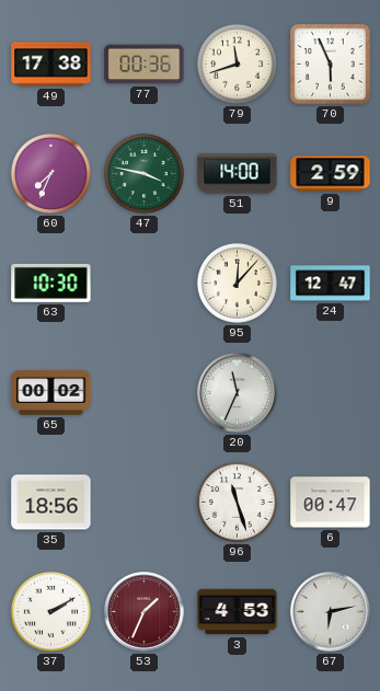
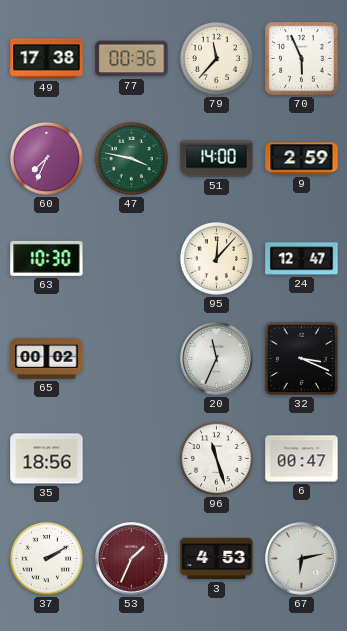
79: 11:42 -> 11:37
32: none -> 3:19
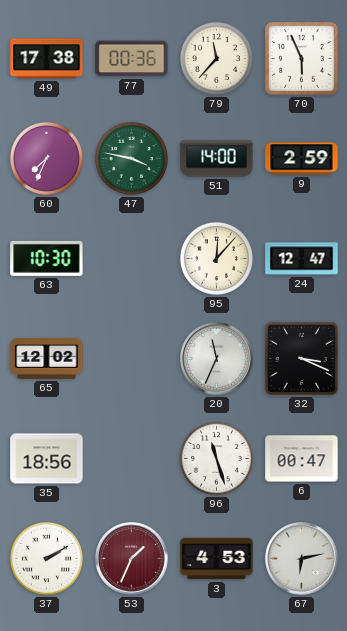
65: 00:02 -> 12:02
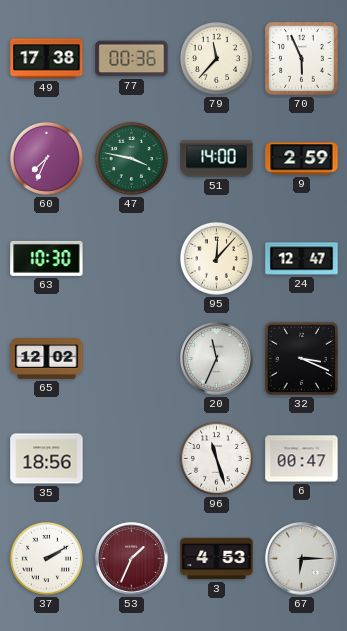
67: 6:13 -> 6:15
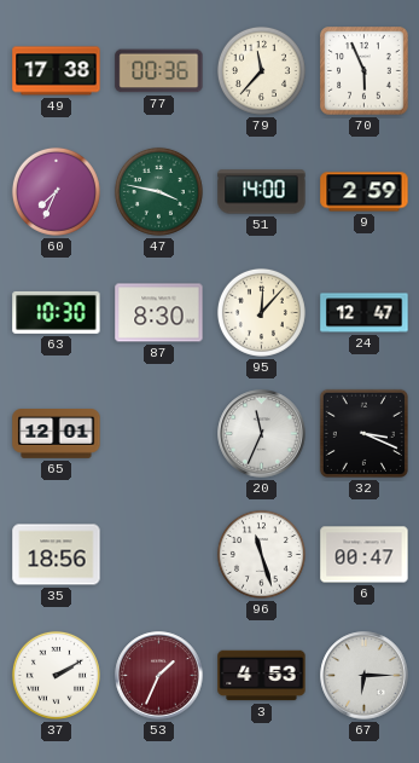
87: none -> 8:30
65: 12:02 -> 12:01
